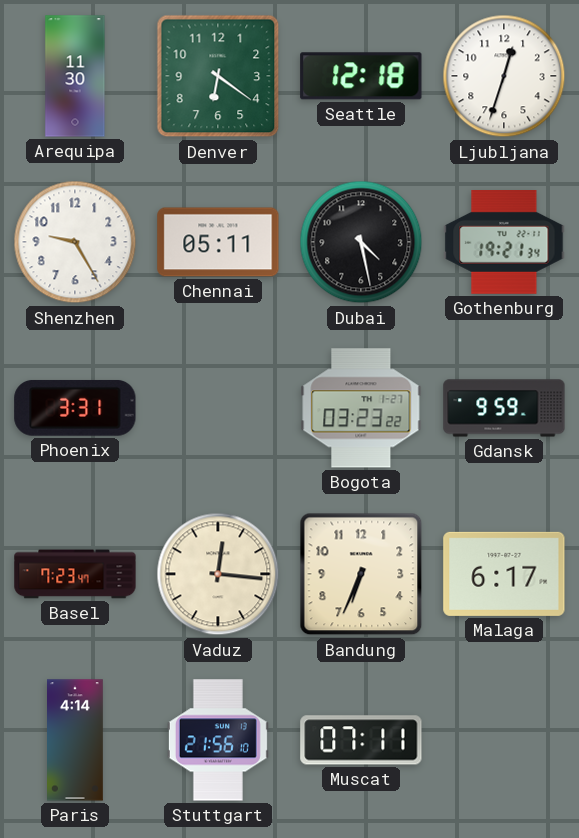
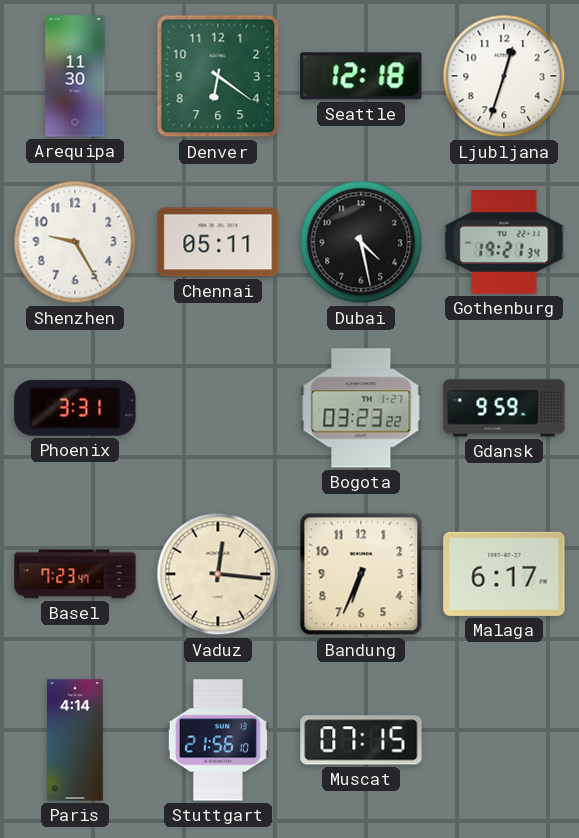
Muscat: 07:11 -> 07:15
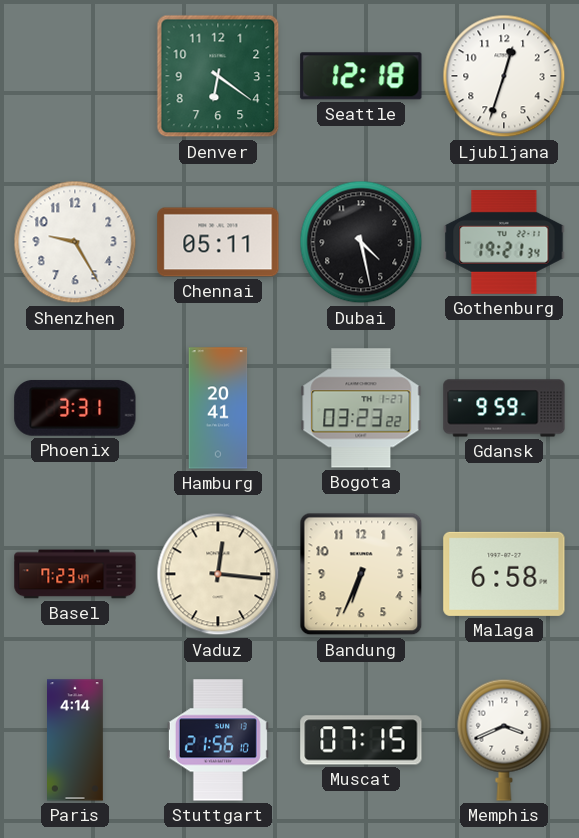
Arequipa: 11:30 -> none
Hamburg: none -> 20:41
Malaga: 6:17 -> 6:58
Memphis: none -> 3:41
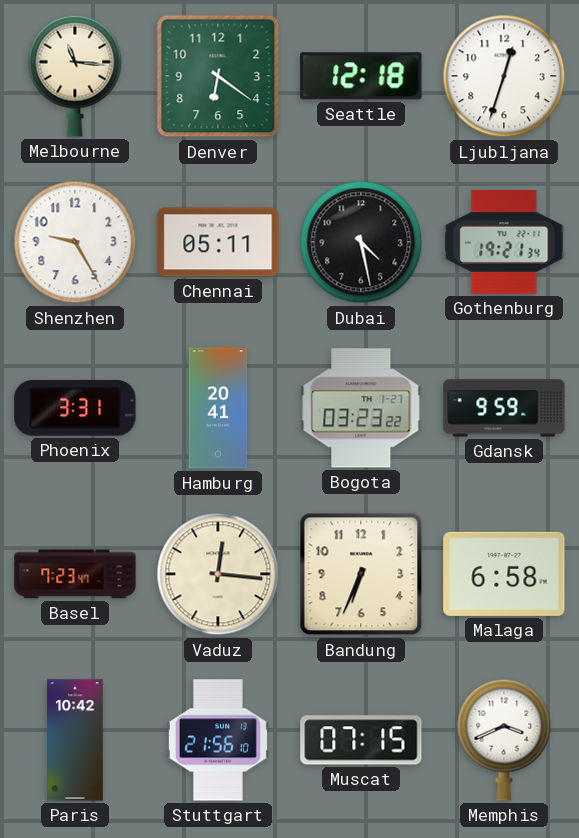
Melbourne: none -> 11:16
Paris: 4:14 -> 10:42
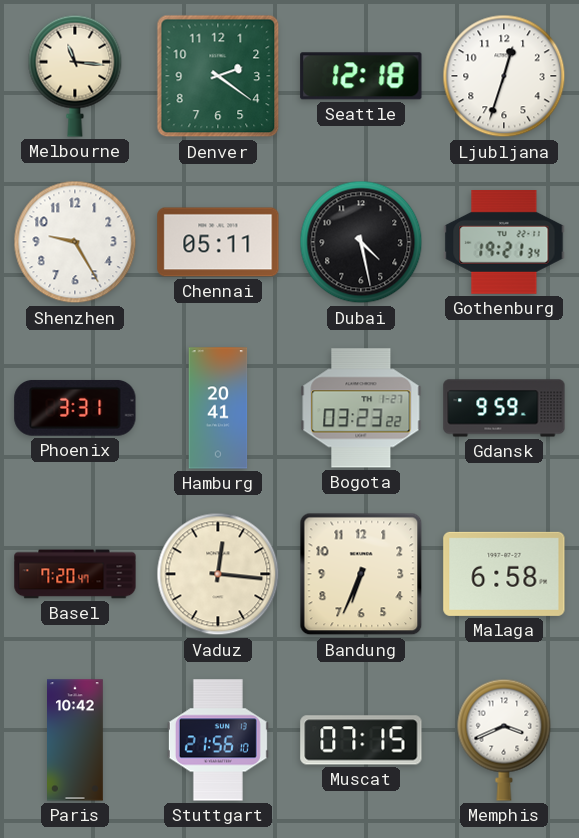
Denver: 6:21 -> 2:21
Basel: 7:23 -> 7:20
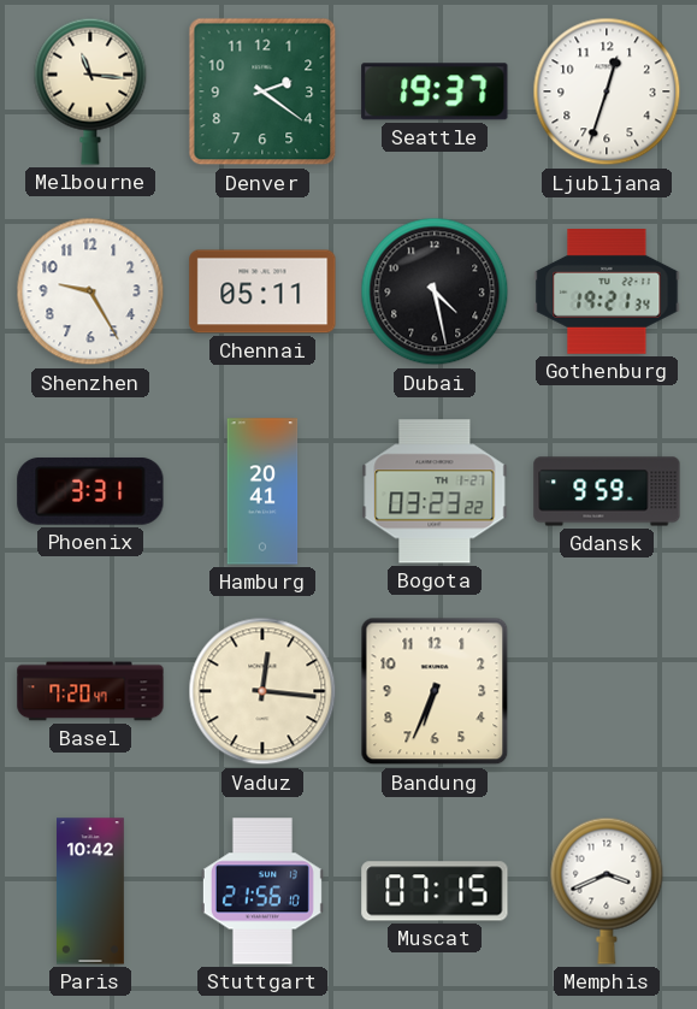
Seattle: 12:18 -> 19:37
Malaga: 6:58 -> none
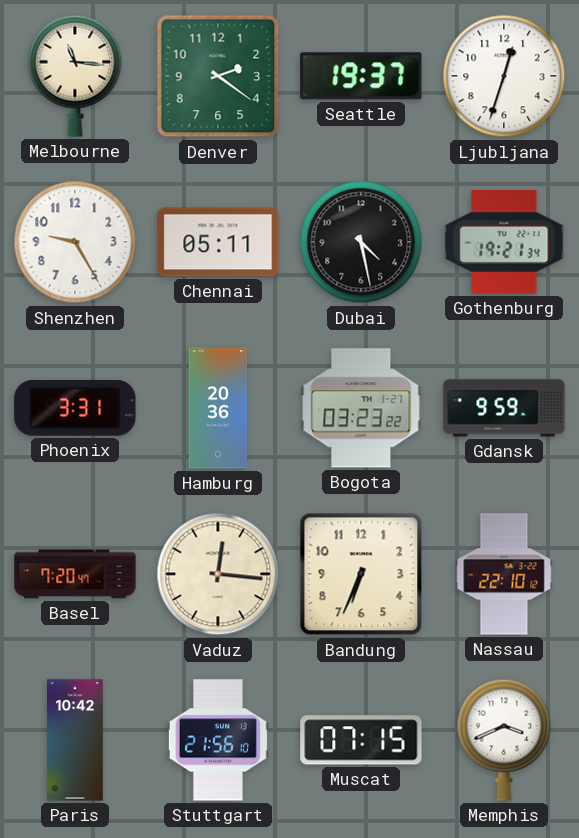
Hamburg: 20:41 -> 20:36
Nassau: none -> 22:10
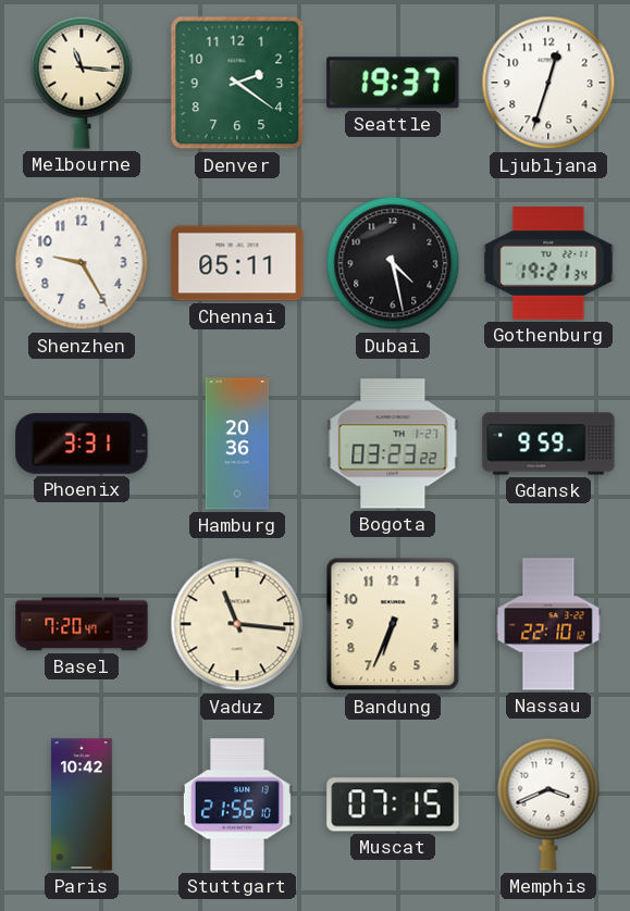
Vaduz: 12:16 -> 11:16
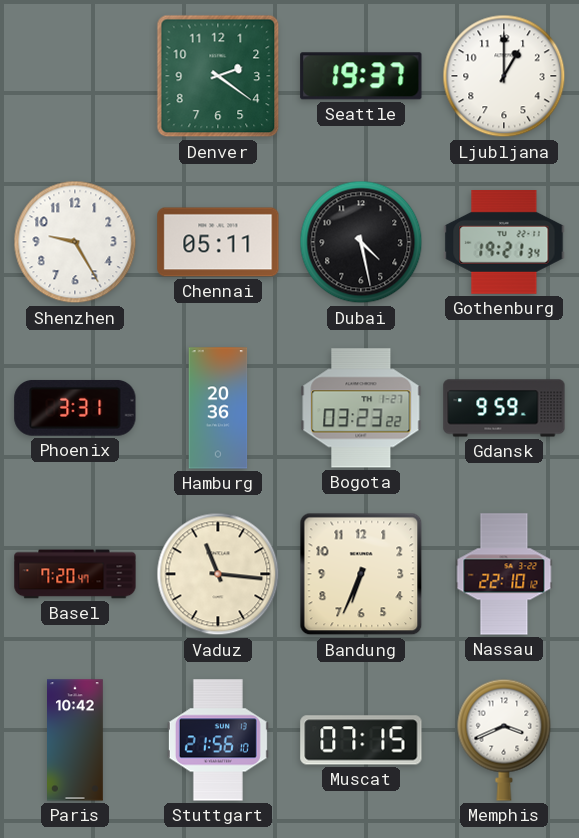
Melbourne: 11:16 -> none
Ljubljana: 12:33 -> 1:00
